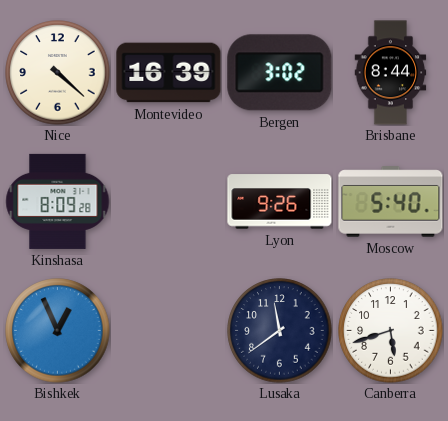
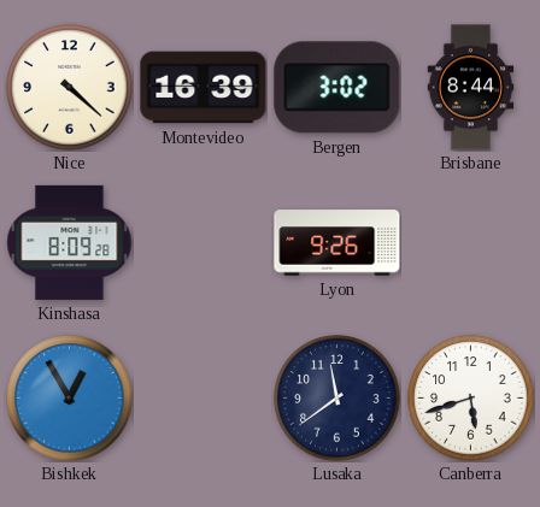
Moscow: 5:40 -> none
Bishkek: 12:56 -> 12:55
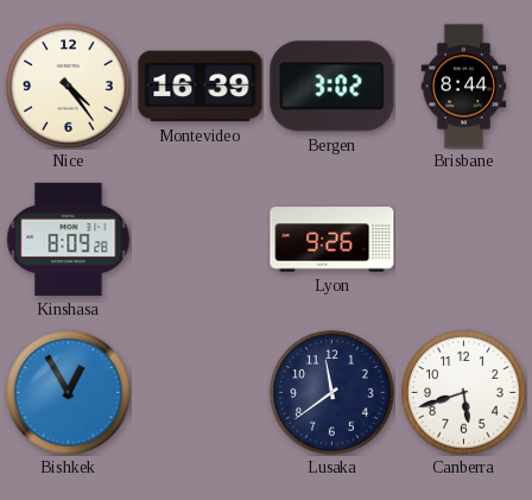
Nice: 4:22 -> 4:24
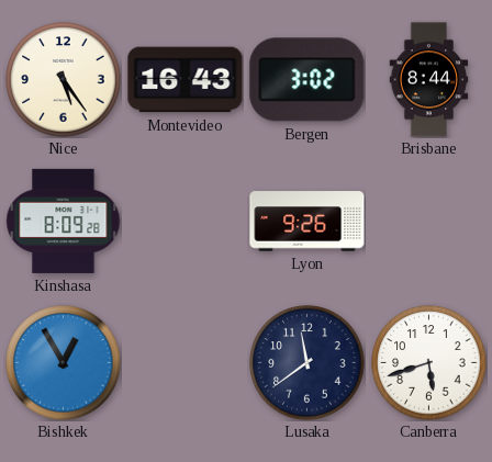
Nice: 4:24 -> 5:24
Montevideo: 16:39 -> 16:43
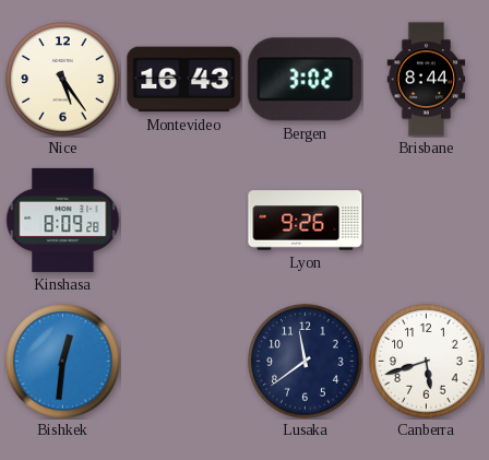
Bishkek: 12:55 -> 12:31
